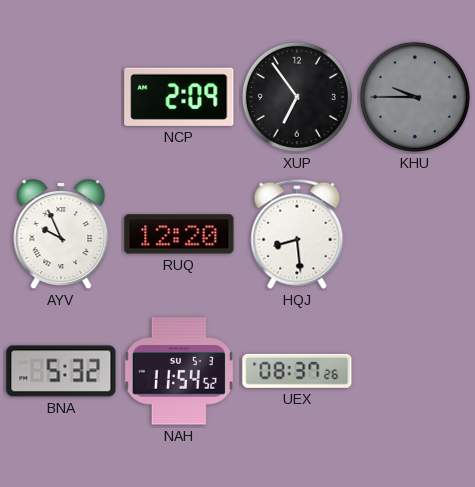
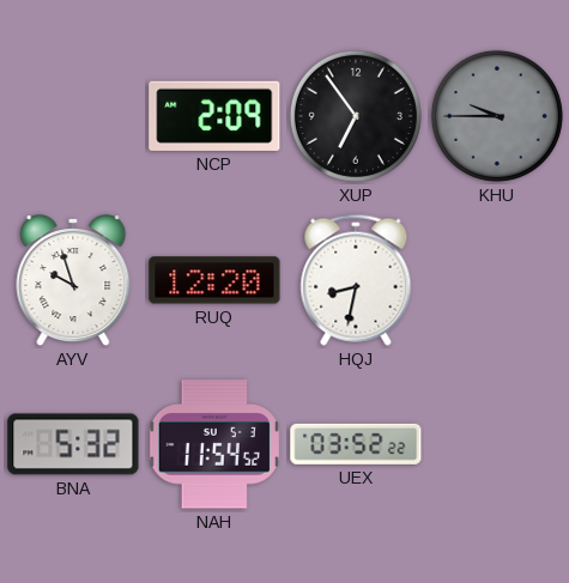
AYV: 9:56 -> 9:57
HQJ: 8:29 -> 8:32
UEX: 08:37 -> 03:52
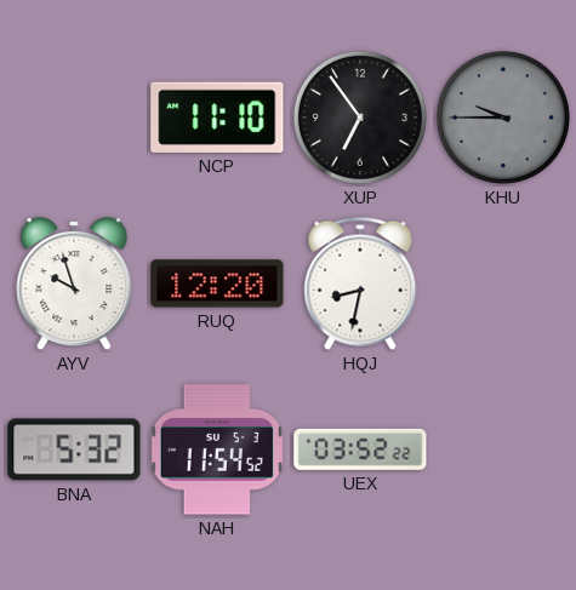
NCP: 2:09 -> 11:10
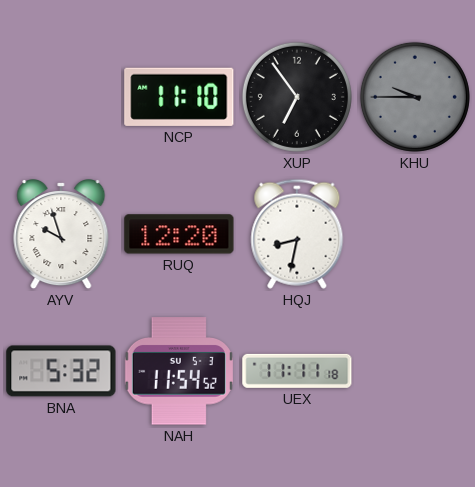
UEX: 03:52 -> 11:11
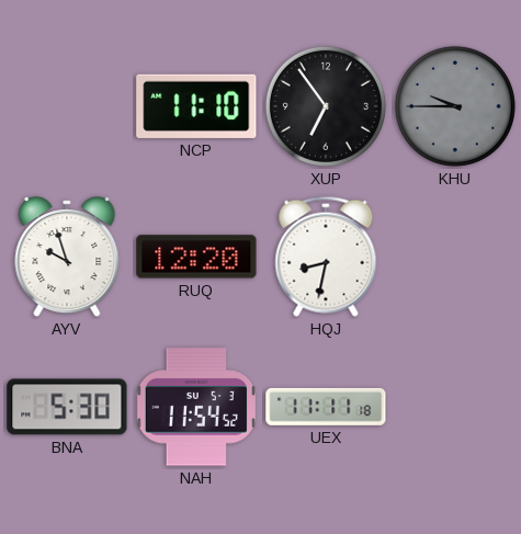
BNA: 5:32 -> 5:30
